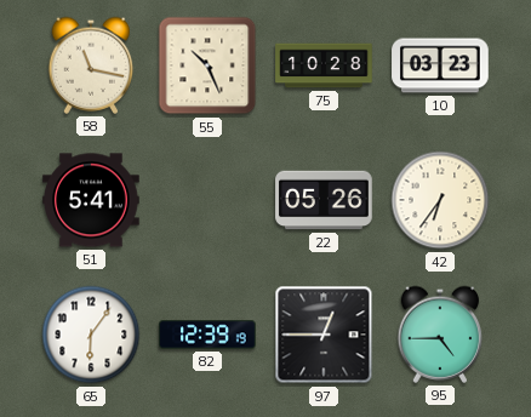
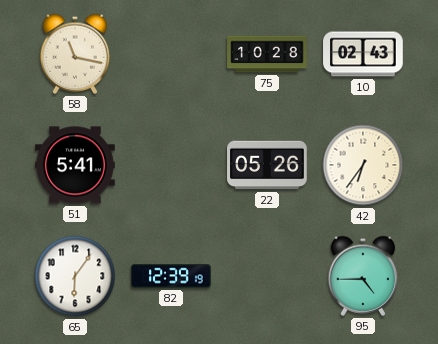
55: 10:26 -> none
10: 03:23 -> 02:43
97: 12:45 -> none
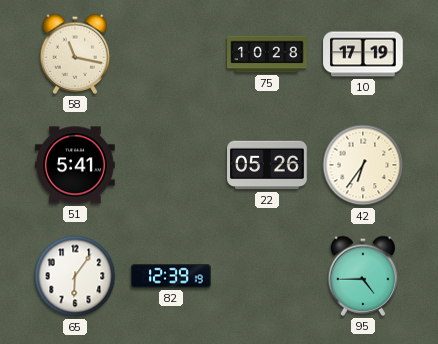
10: 02:43 -> 17:19
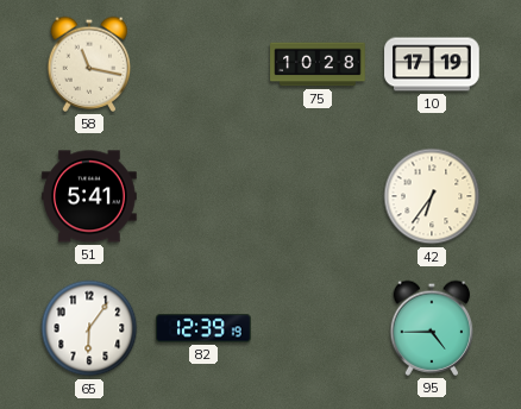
22: 05:26 -> none
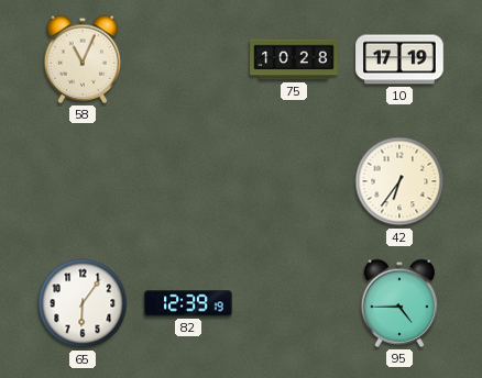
58: 11:17 -> 11:04
51: 5:41 -> none
